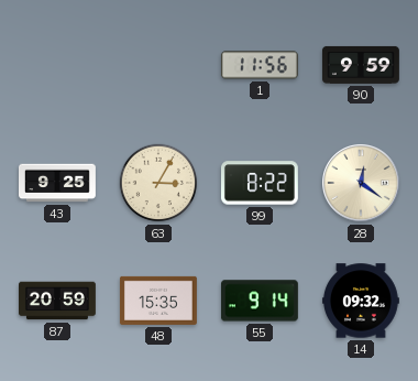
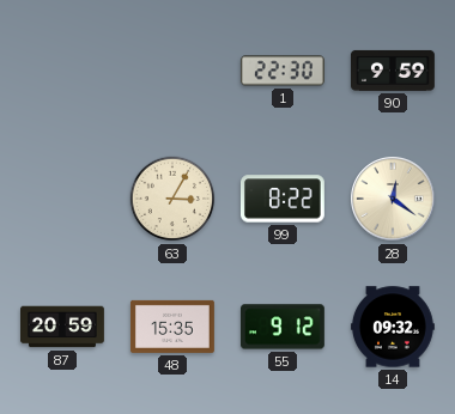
1: 11:56 -> 22:30
43: 9:25 -> none
55: 9:14 -> 9:12
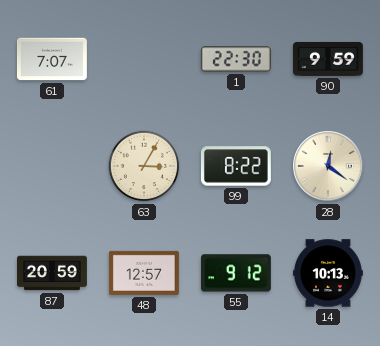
61: none -> 7:07
48: 15:35 -> 12:57
14: 09:32 -> 10:13
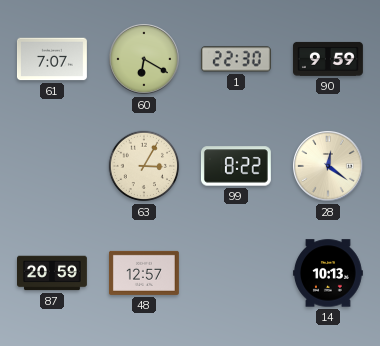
60: none -> 6:20
55: 9:12 -> none
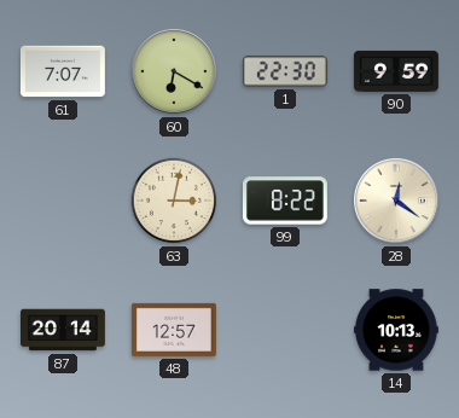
63: 3:05 -> 3:02
87: 20:59 -> 20:14
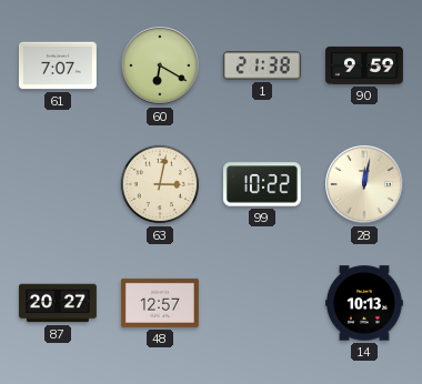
1: 22:30 -> 21:38
99: 8:22 -> 10:22
28: 12:21 -> 12:02
87: 20:14 -> 20:27
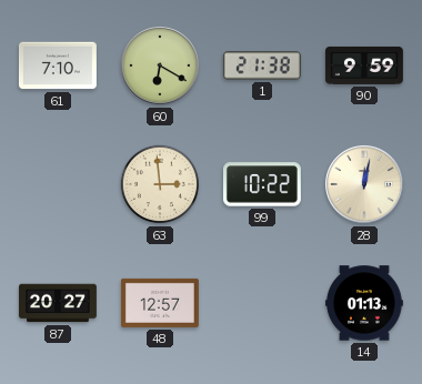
61: 7:07 -> 7:10
63: 3:02 -> 2:59
14: 10:13 -> 01:13
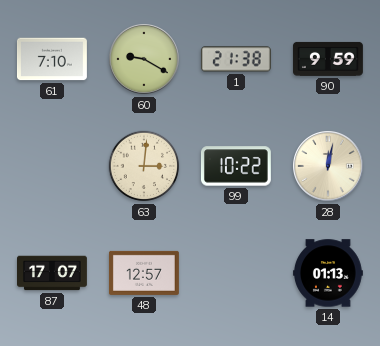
60: 6:20 -> 9:20
63: 2:59 -> 3:01
87: 20:27 -> 17:07
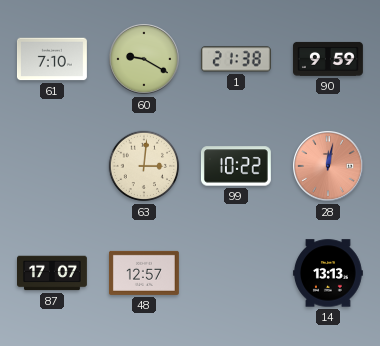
28 dial: cream -> salmon
14: 01:13 -> 13:13
